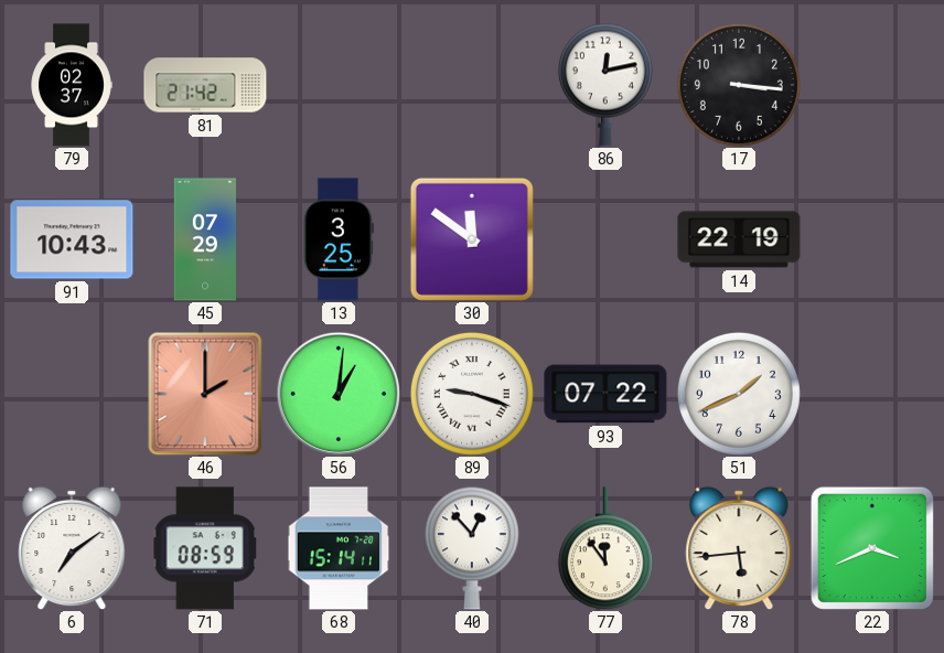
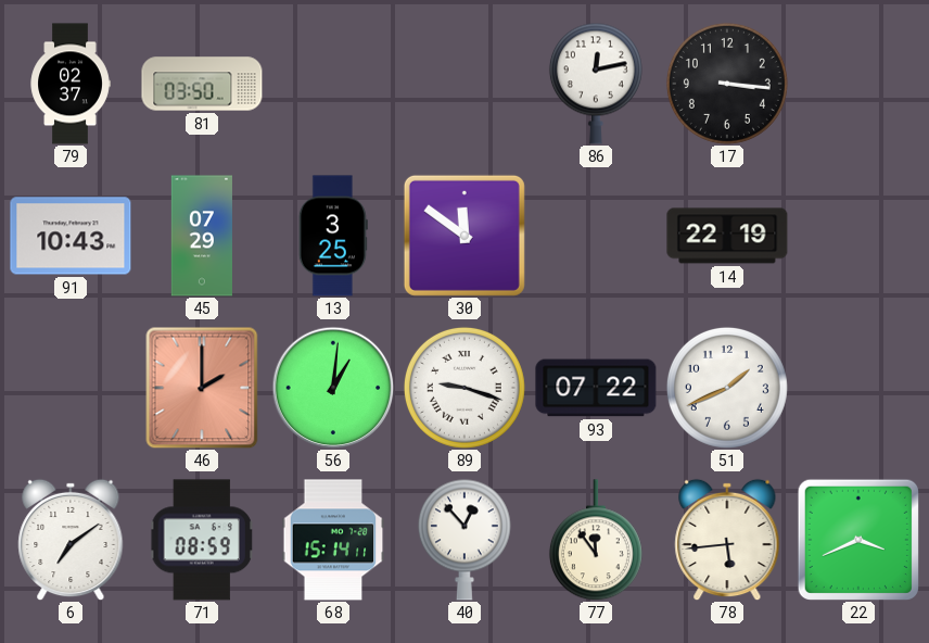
81: 21:42 -> 03:50
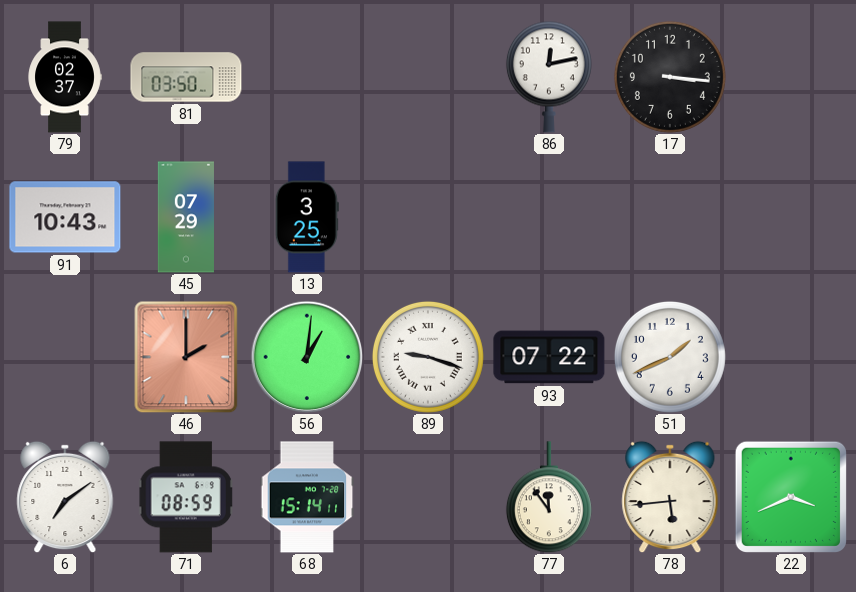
30: 11:51 -> none
14: 22:19 -> none
40: 12:53 -> none
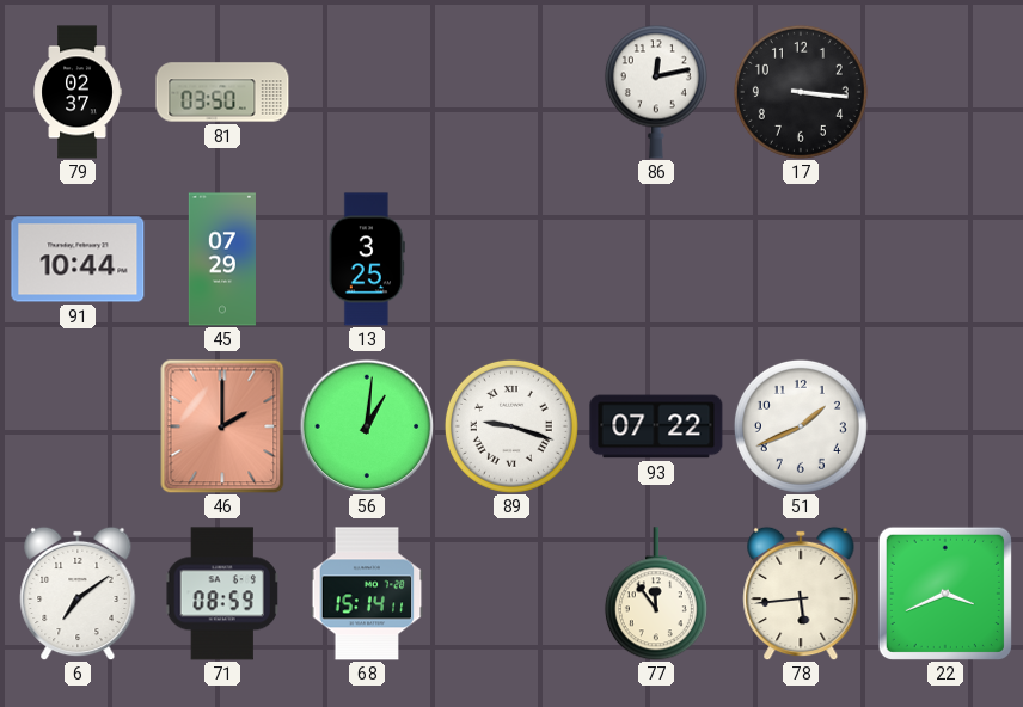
91: 10:43 -> 10:44
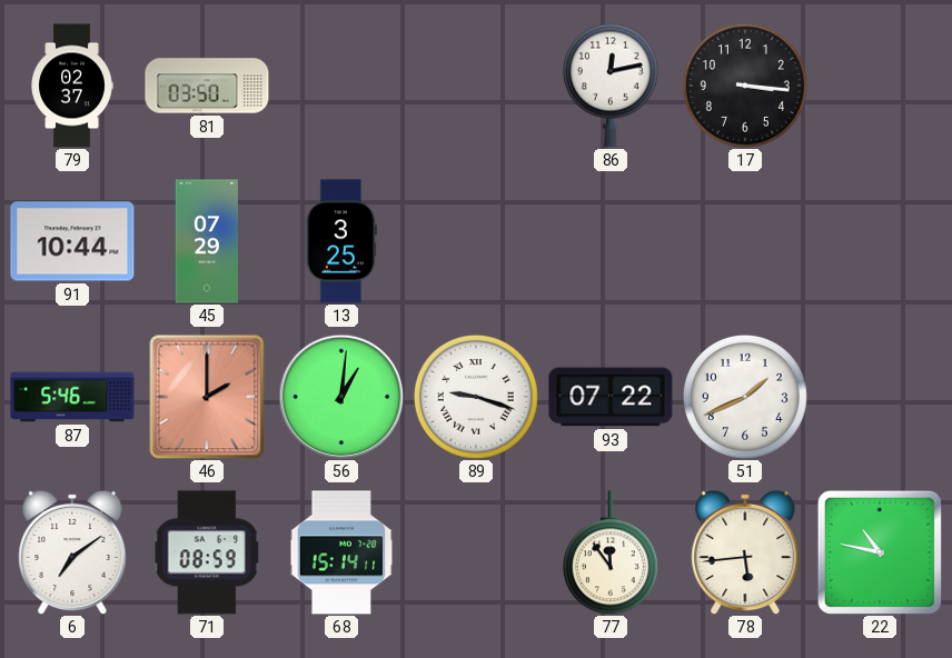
87: none -> 5:46
22: 3:41 -> 10:47
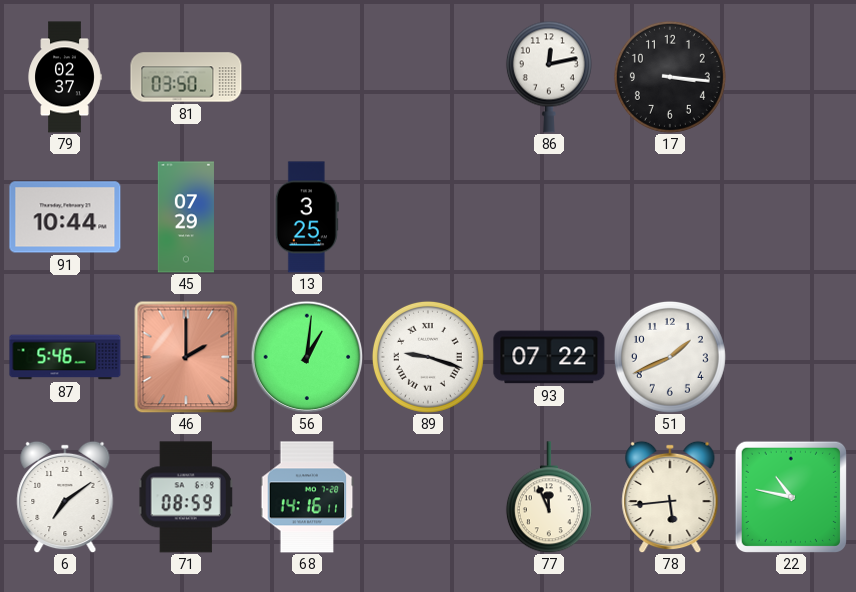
68: 15:14 -> 14:16
77: 11:54 -> 11:56
